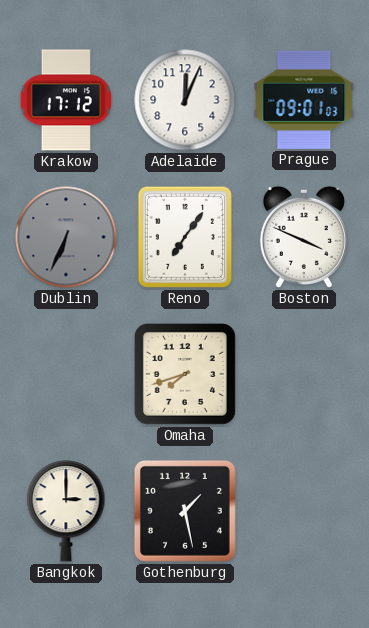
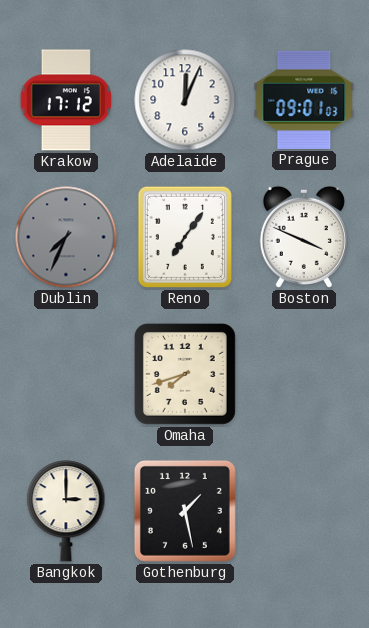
Dublin: 6:34 -> 7:34
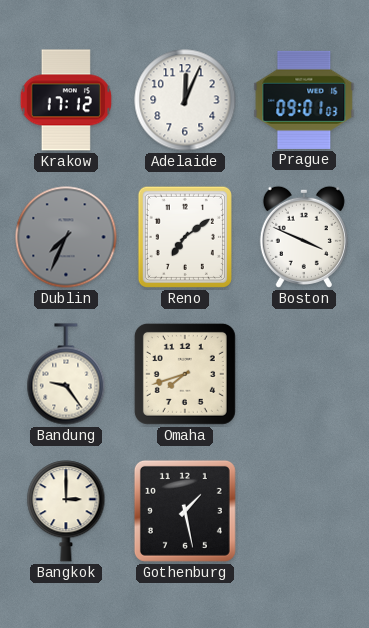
Reno: 7:06 -> 7:09
Bandung: none -> 9:24
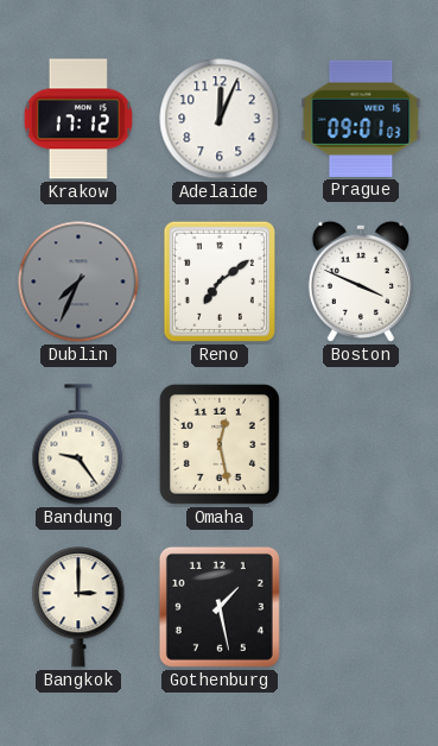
Omaha: 7:42 -> 12:28
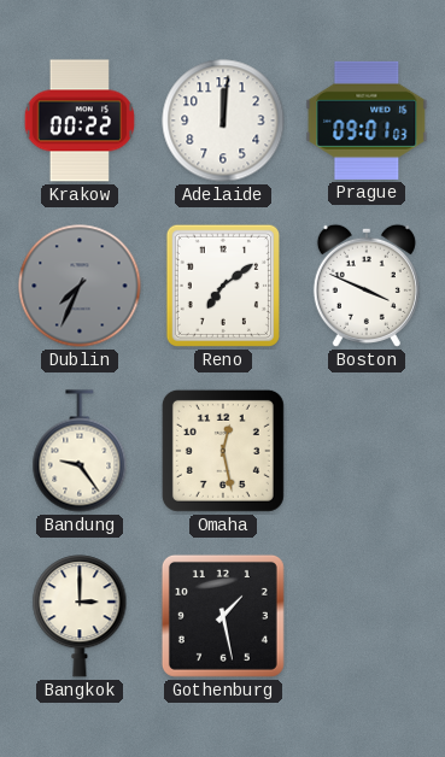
Krakow: 17:12 -> 00:22
Adelaide: 12:04 -> 12:01
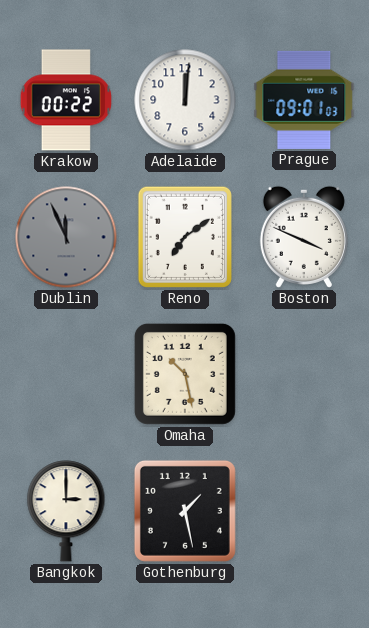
Dublin: 7:34 -> 11:56
Bandung: 9:24 -> none
Omaha: 12:28 -> 10:28
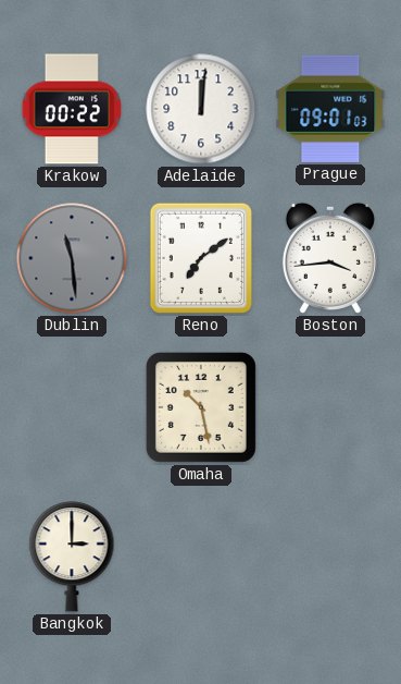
Dublin: 11:56 -> 11:29
Boston: 3:49 -> 3:44
Gothenburg: 1:28 -> none
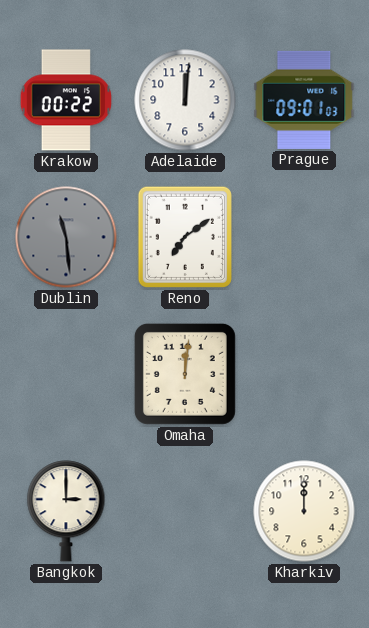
Boston: 3:44 -> none
Omaha: 10:28 -> 12:01
Kharkiv: none -> 12:00
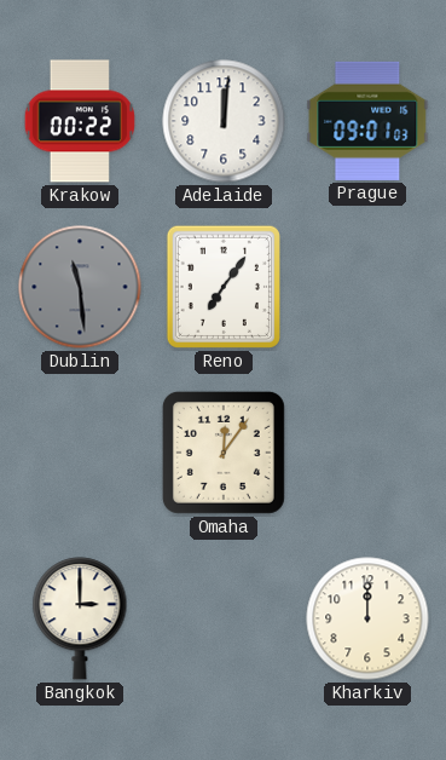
Reno: 7:09 -> 7:06
Omaha: 12:01 -> 12:06
